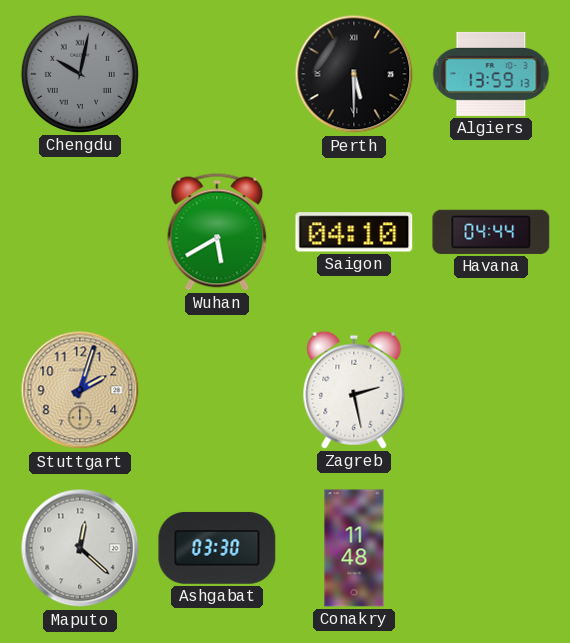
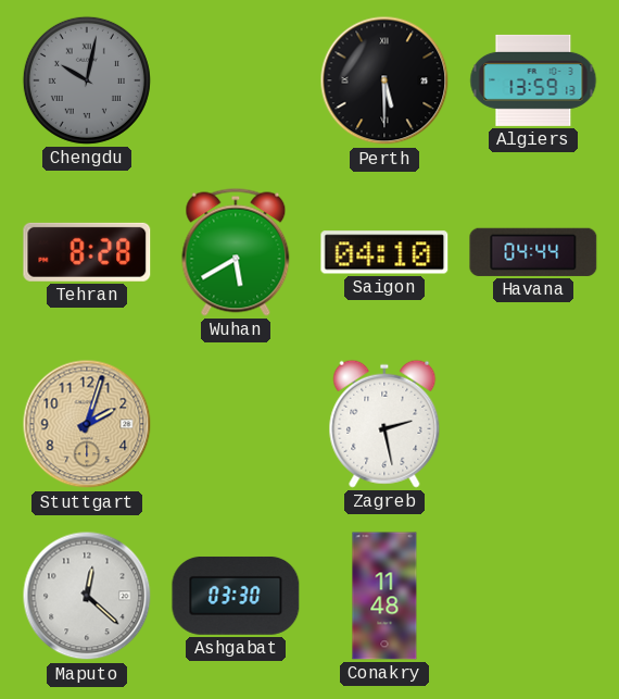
Tehran: none -> 8:28
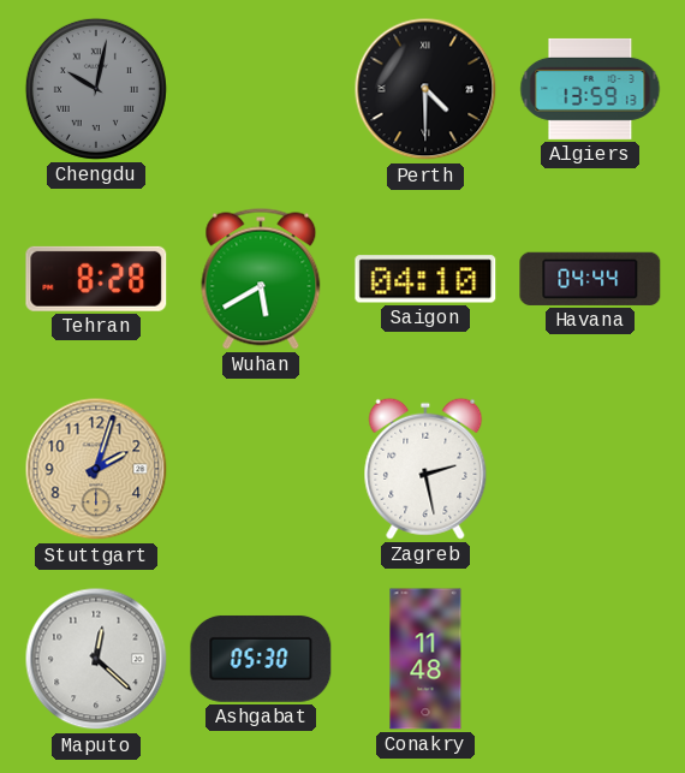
Perth: 5:30 -> 4:30
Ashgabat: 03:30 -> 05:30
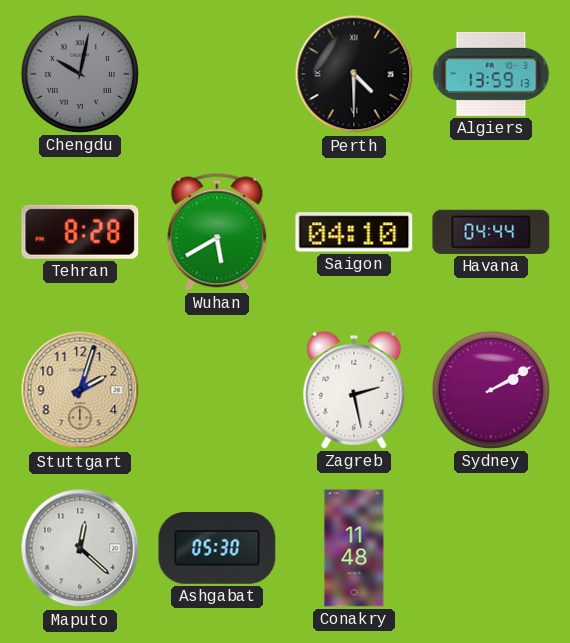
Sydney: none -> 2:10
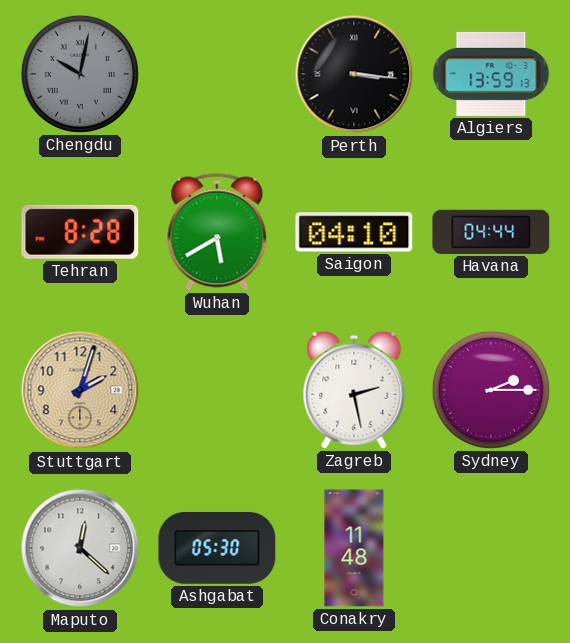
Perth: 4:30 -> 3:16
Sydney: 2:10 -> 2:15
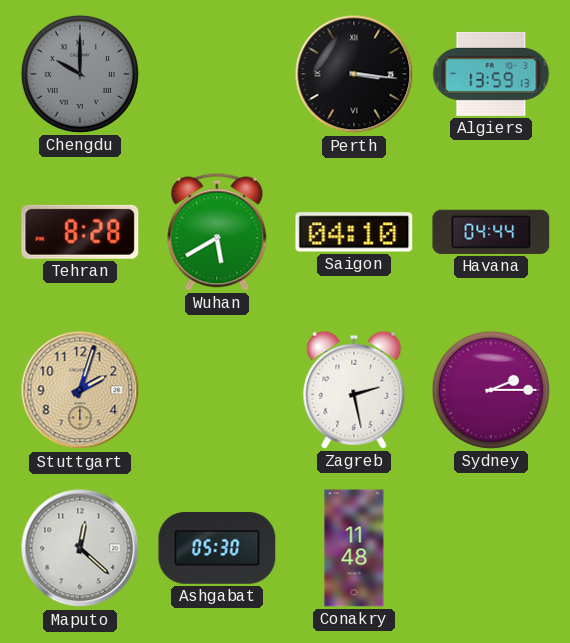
Chengdu: 10:02 -> 10:00
